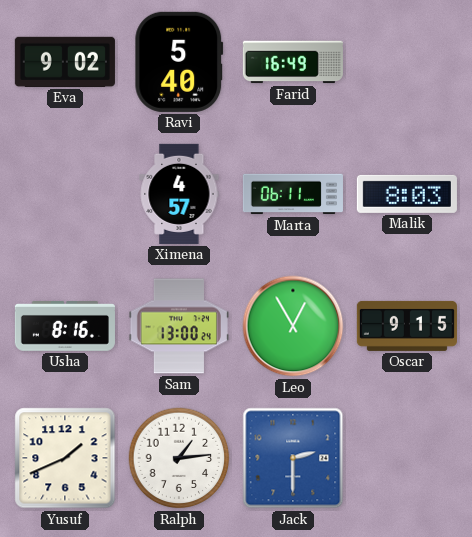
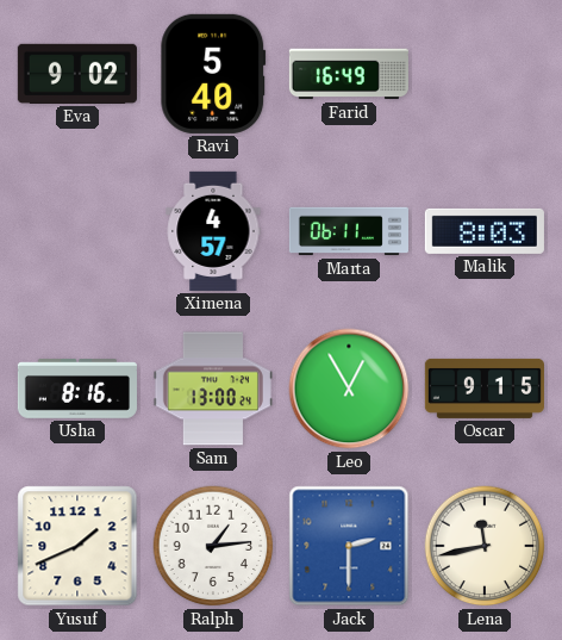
Lena: none -> 11:43
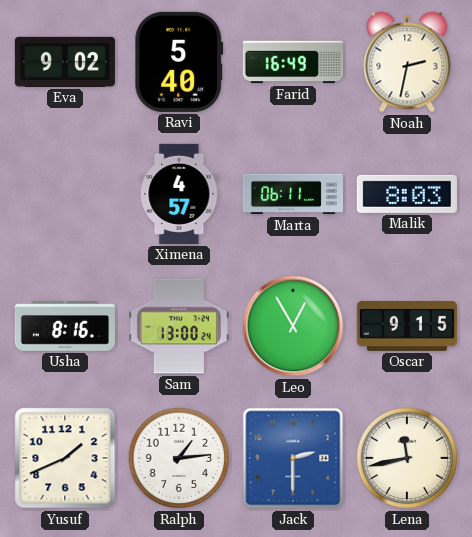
Noah: none -> 2:32
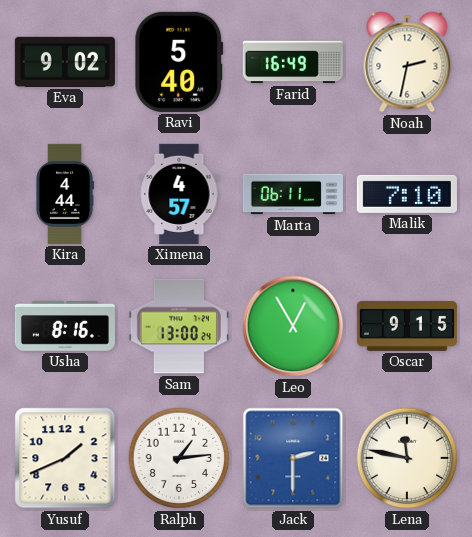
Kira: none -> 4:44
Malik: 8:03 -> 7:10
Lena: 11:43 -> 11:47
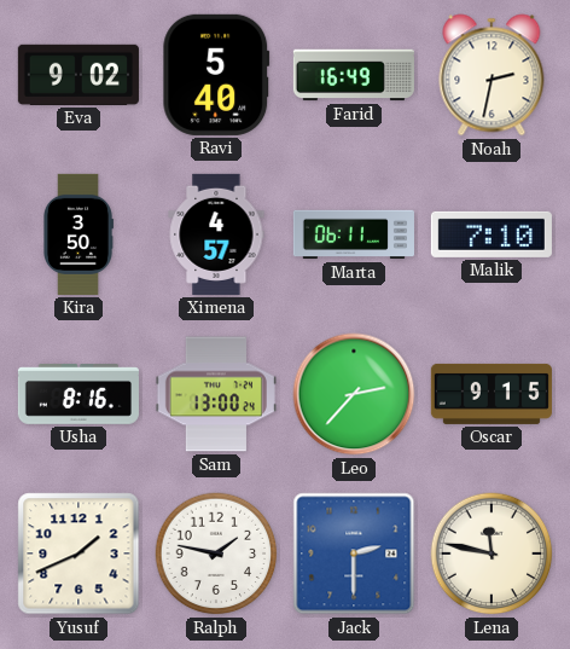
Kira: 4:44 -> 3:50
Leo: 12:55 -> 2:37
Ralph: 1:14 -> 1:47
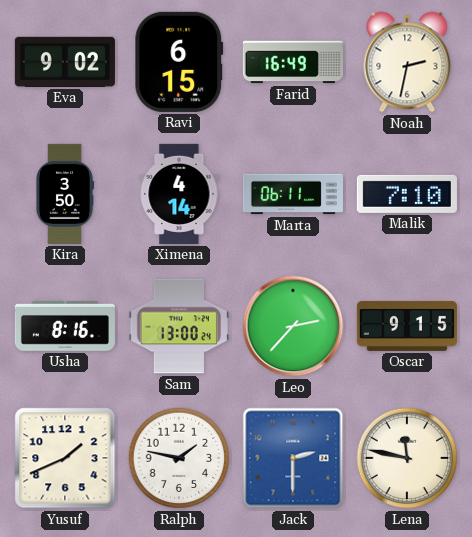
Ravi: 5:40 -> 6:15
Ximena: 4:57 -> 4:14
